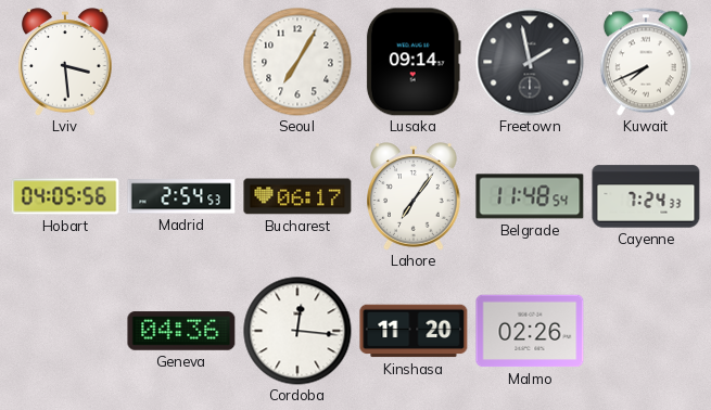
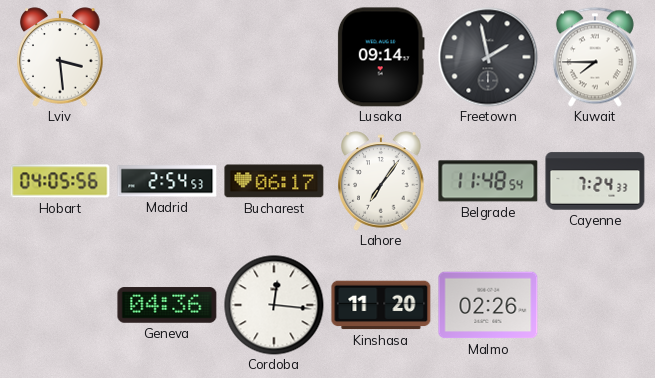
Seoul: 7:05 -> none
Kuwait: 7:41 -> 7:45
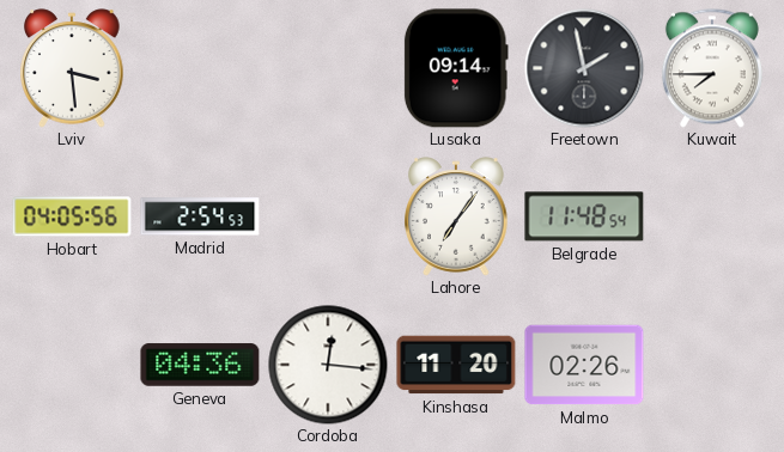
Bucharest: 06:17 -> none
Cayenne: 7:24 -> none
